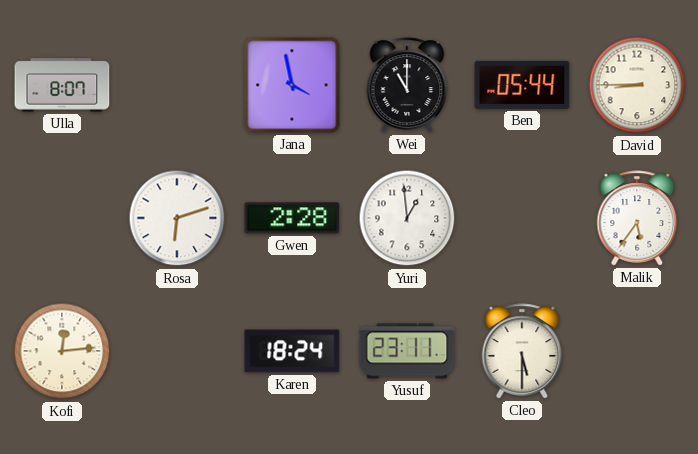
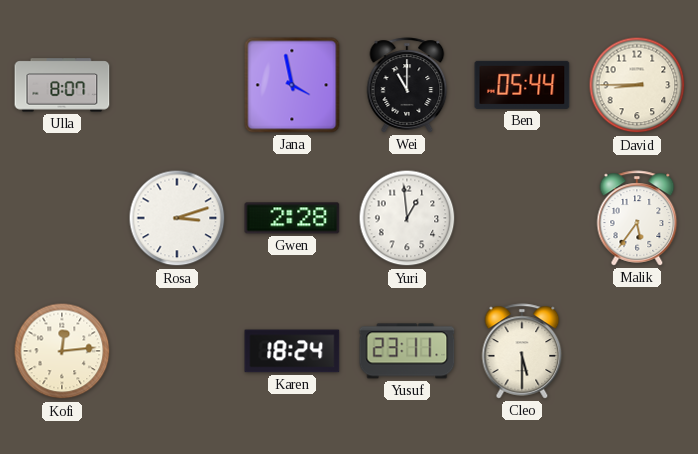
Rosa: 6:12 -> 3:12
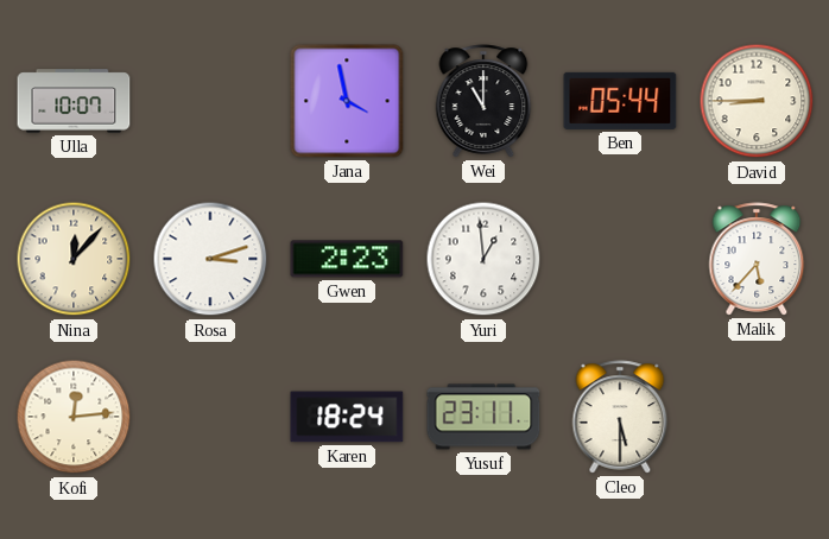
Ulla: 8:07 -> 10:07
Nina: none -> 12:07
Gwen: 2:28 -> 2:23
Malik: 5:36 -> 5:37
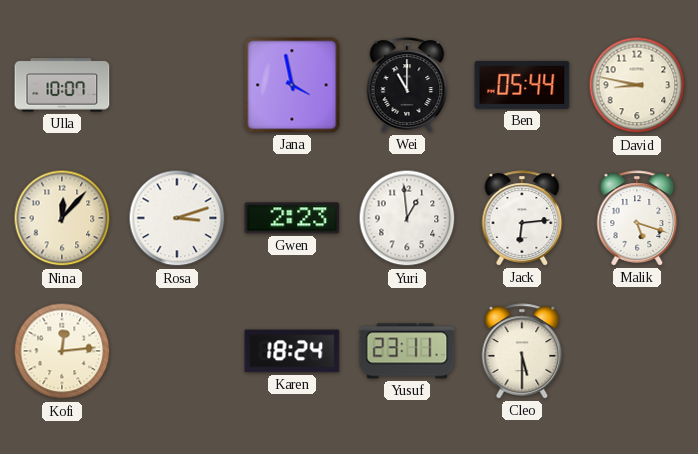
David: 8:45 -> 8:47
Jack: none -> 6:14
Malik: 5:37 -> 5:18
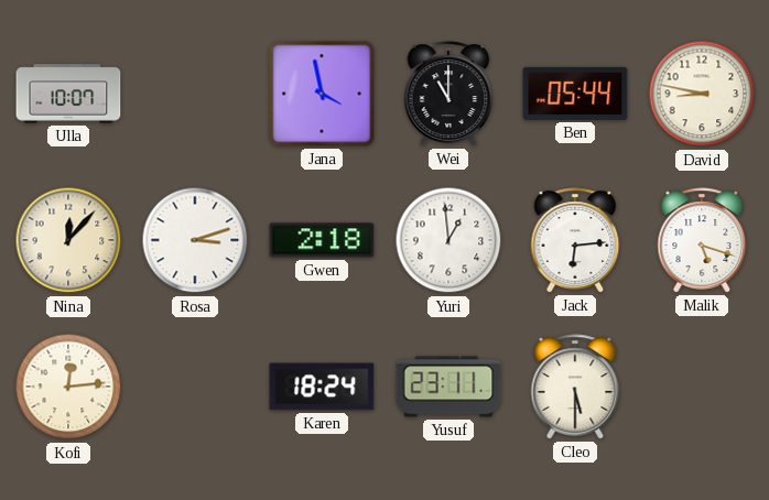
Gwen: 2:23 -> 2:18
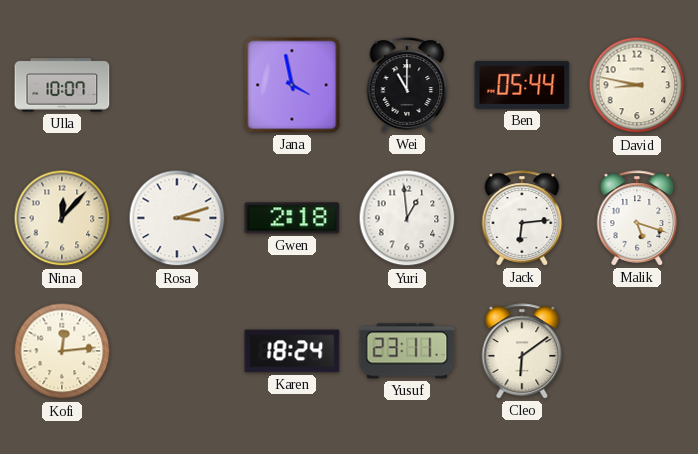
Cleo: 5:30 -> 6:09
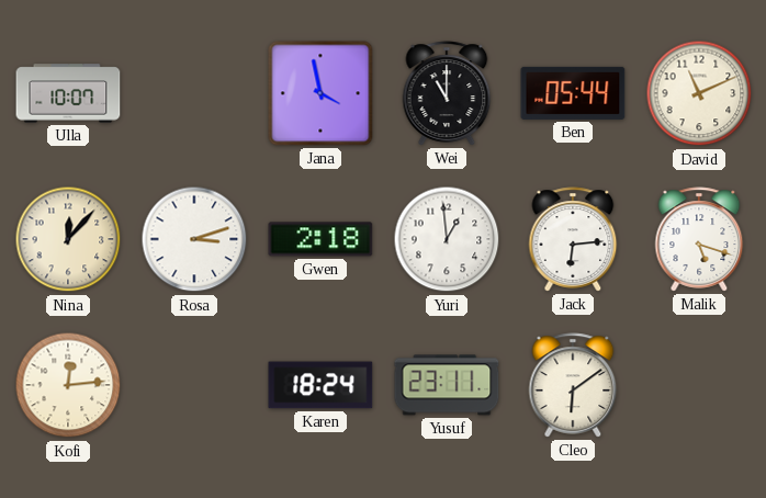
David: 8:47 -> 11:11
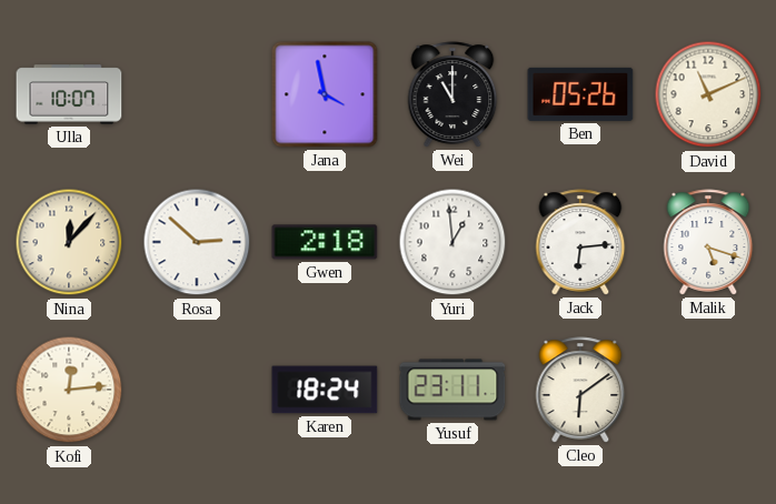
Ben: 05:44 -> 05:26
Rosa: 3:12 -> 2:52
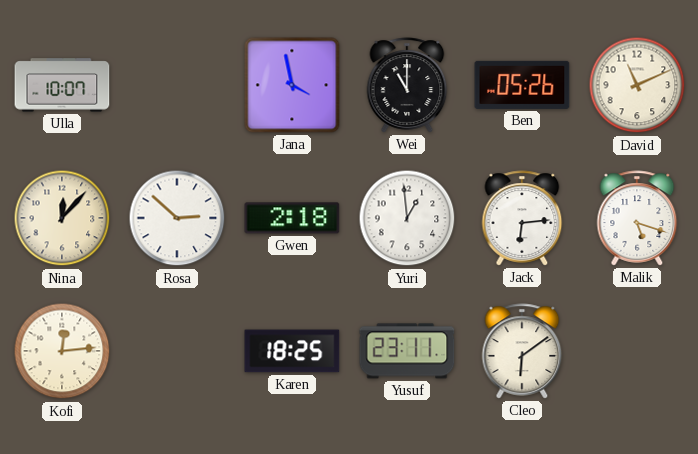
Karen: 18:24 -> 18:25
